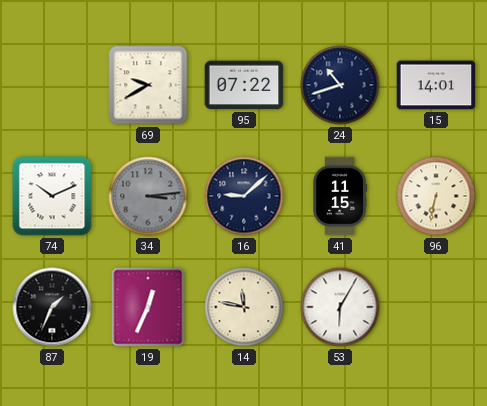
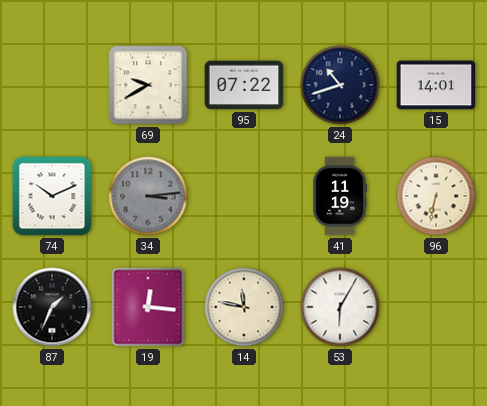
16: 9:08 -> none
41: 11:15 -> 11:19
19: 12:34 -> 12:16
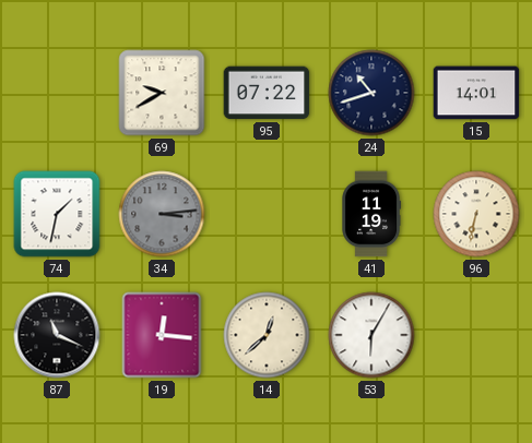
74: 10:11 -> 1:32
87: 1:34 -> 11:19
14: 11:47 -> 12:38
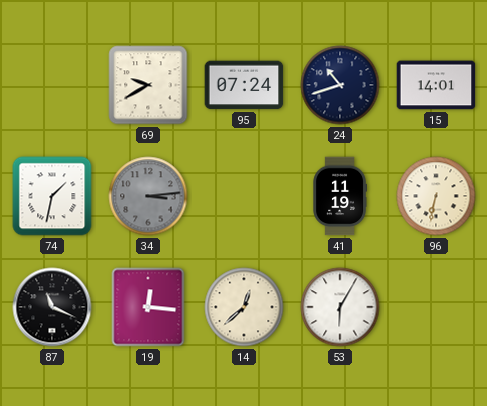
95: 07:22 -> 07:24
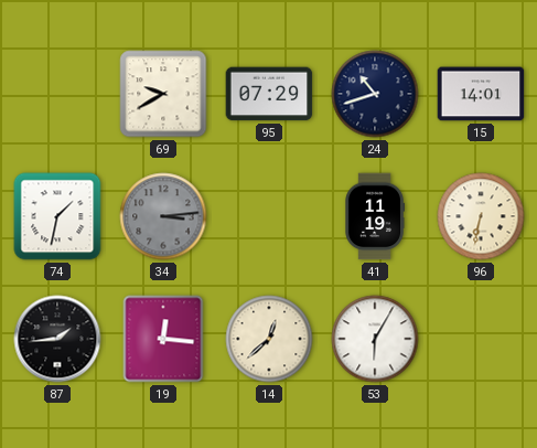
95: 07:24 -> 07:29
87: 11:19 -> 1:44
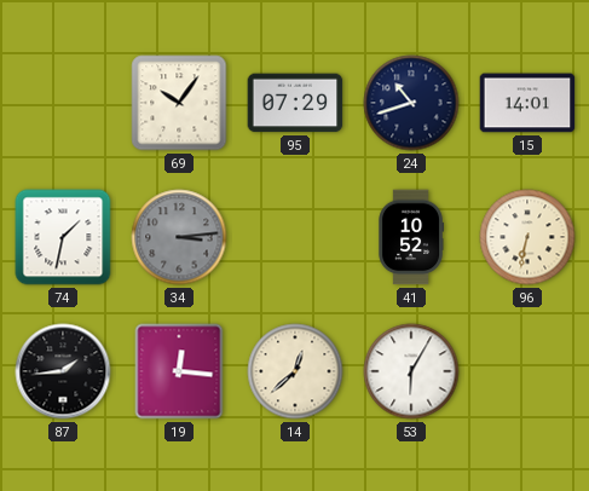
69: 9:40 -> 10:06
41: 11:19 -> 10:52
